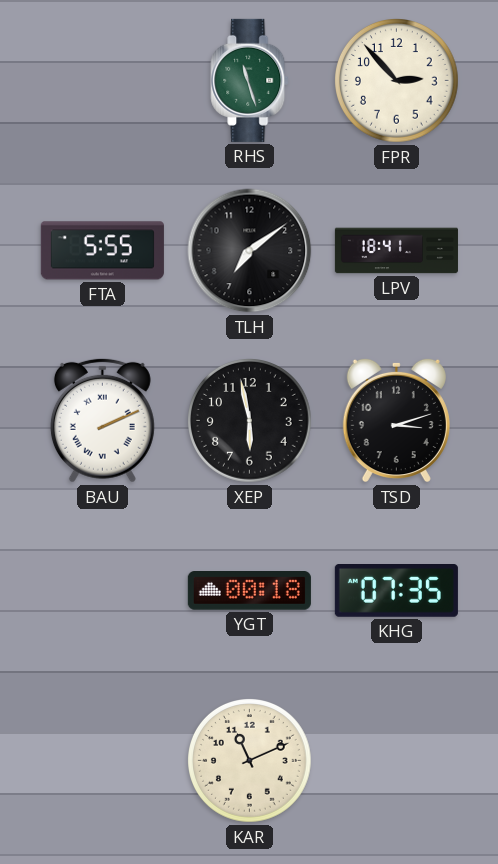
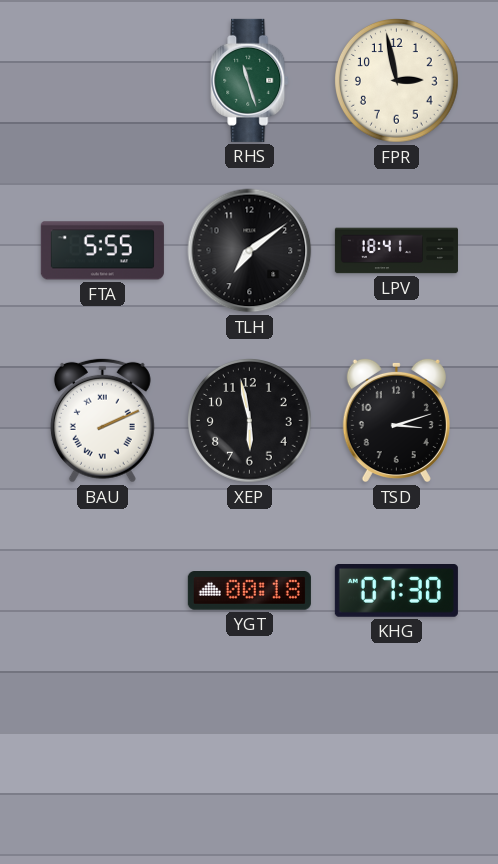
FPR: 2:53 -> 2:58
KHG: 07:35 -> 07:30
KAR: 11:11 -> none
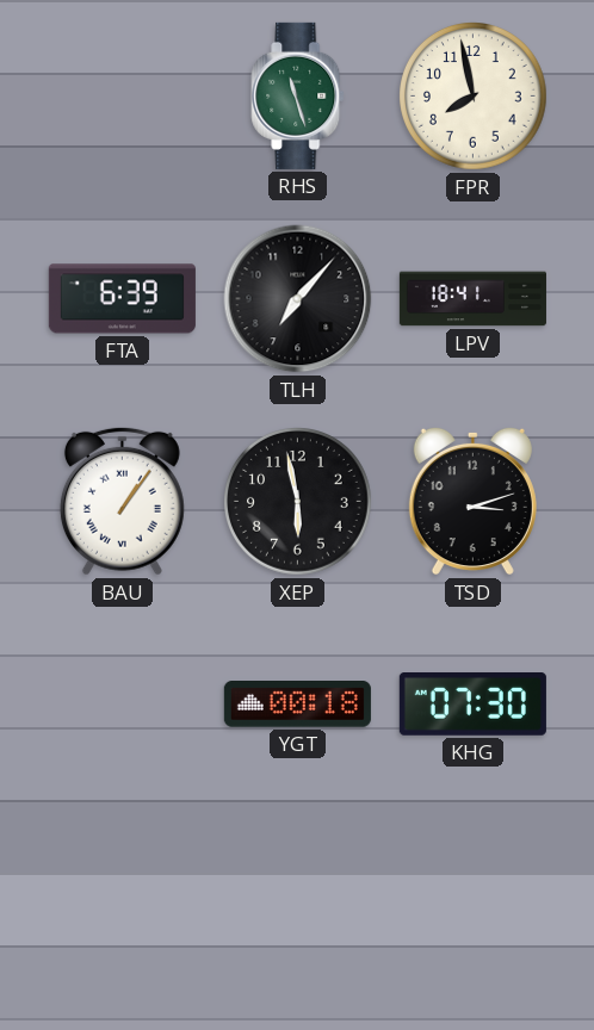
FPR: 2:58 -> 7:58
FTA: 5:55 -> 6:39
TLH: 7:09 -> 7:07
BAU: 2:11 -> 1:06
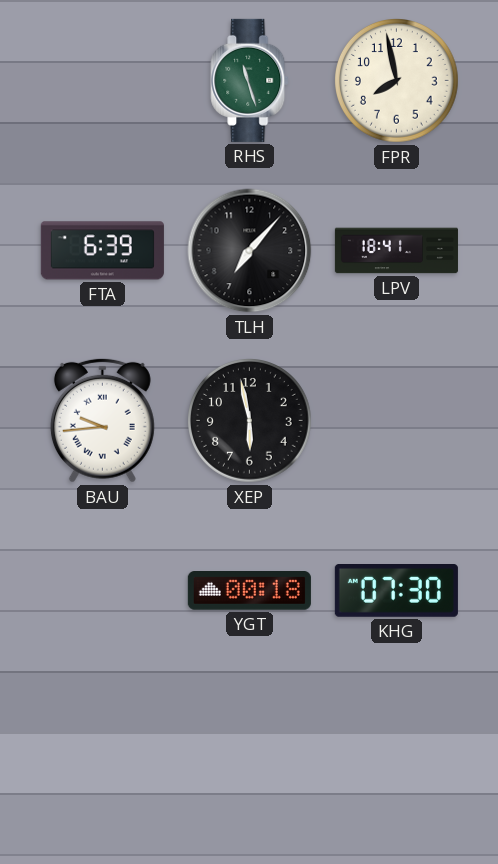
BAU: 1:06 -> 9:44
TSD: 3:12 -> none
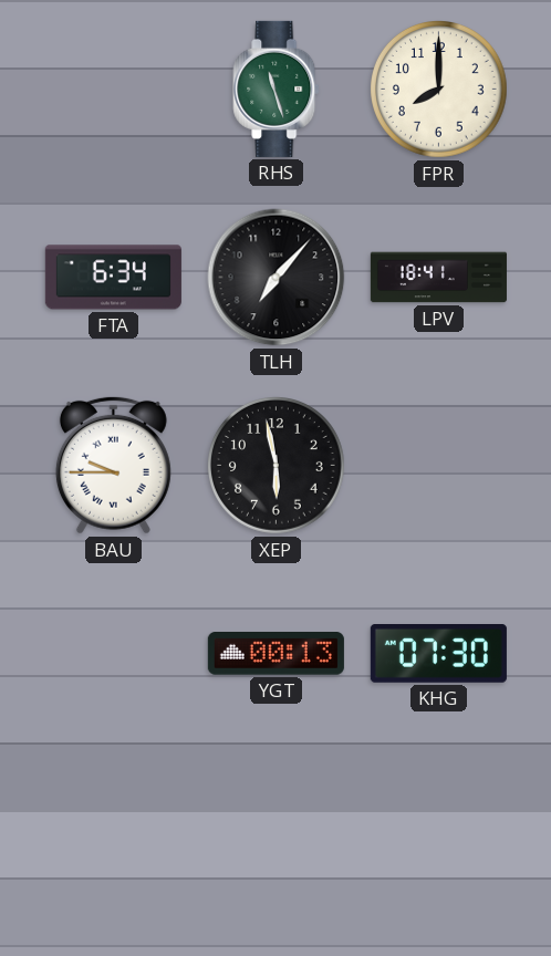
FPR: 7:58 -> 8:00
FTA: 6:39 -> 6:34
BAU: 9:44 -> 9:45
YGT: 00:18 -> 00:13
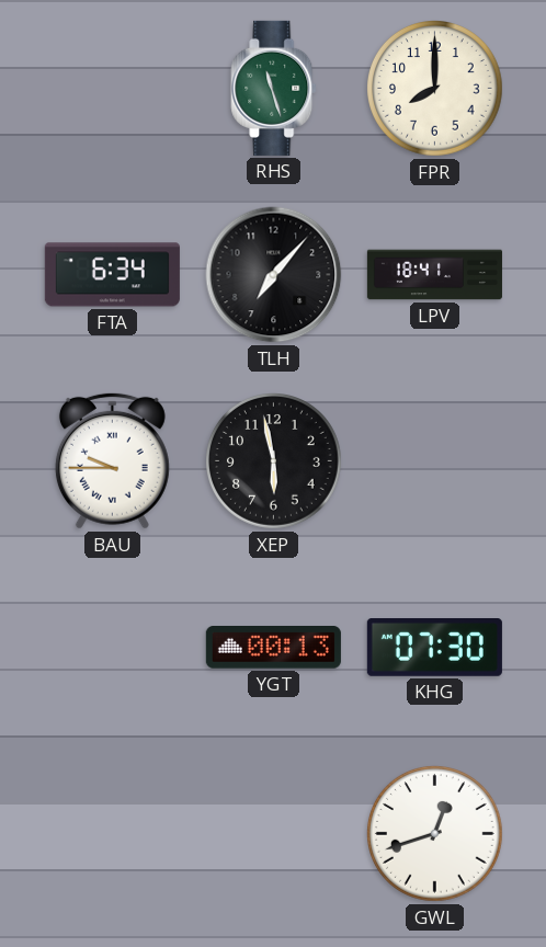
GWL: none -> 12:42
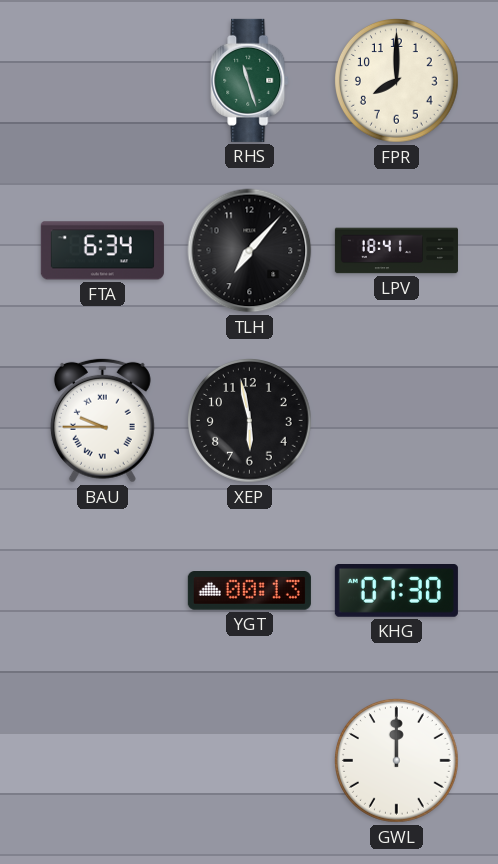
GWL: 12:42 -> 12:00
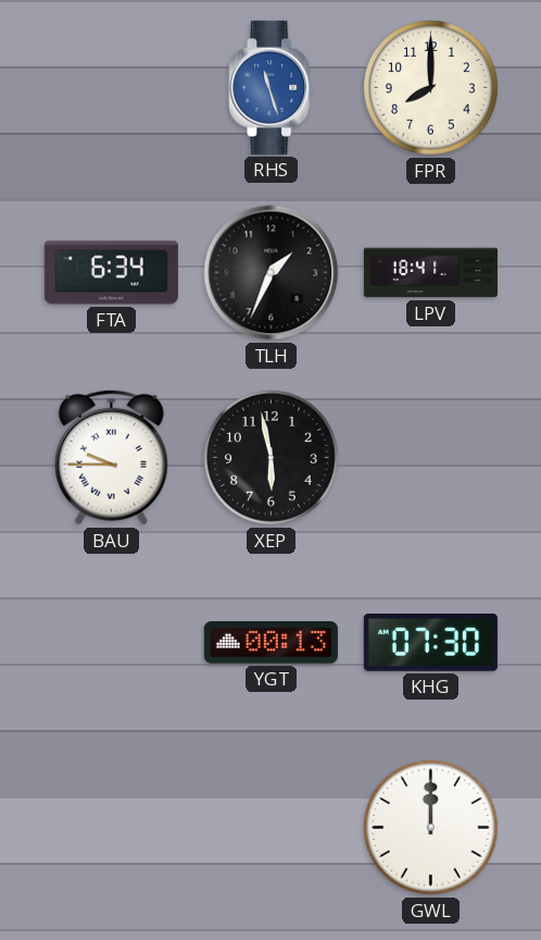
RHS dial: green -> blue
TLH: 7:07 -> 1:34
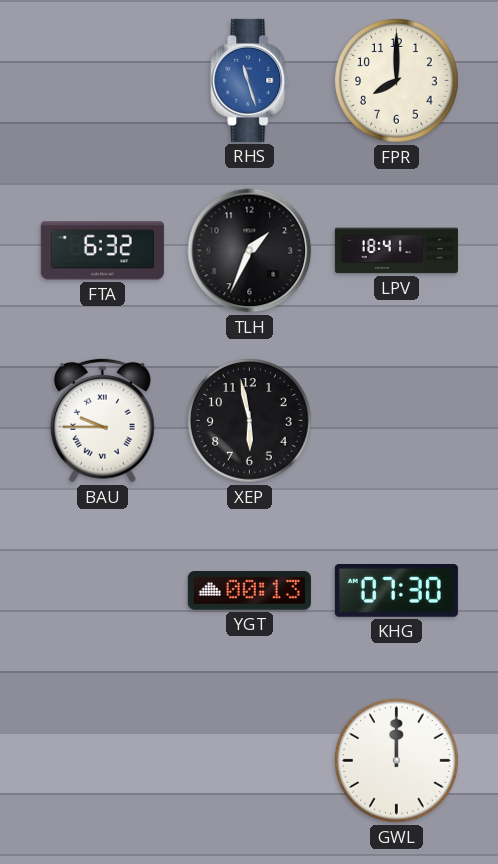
FTA: 6:34 -> 6:32
